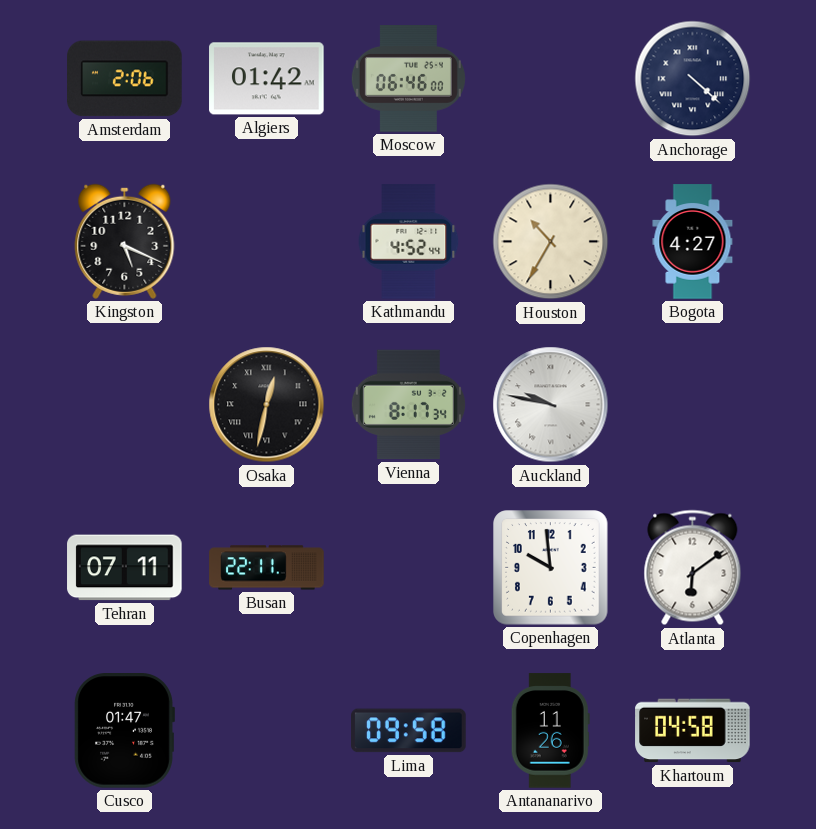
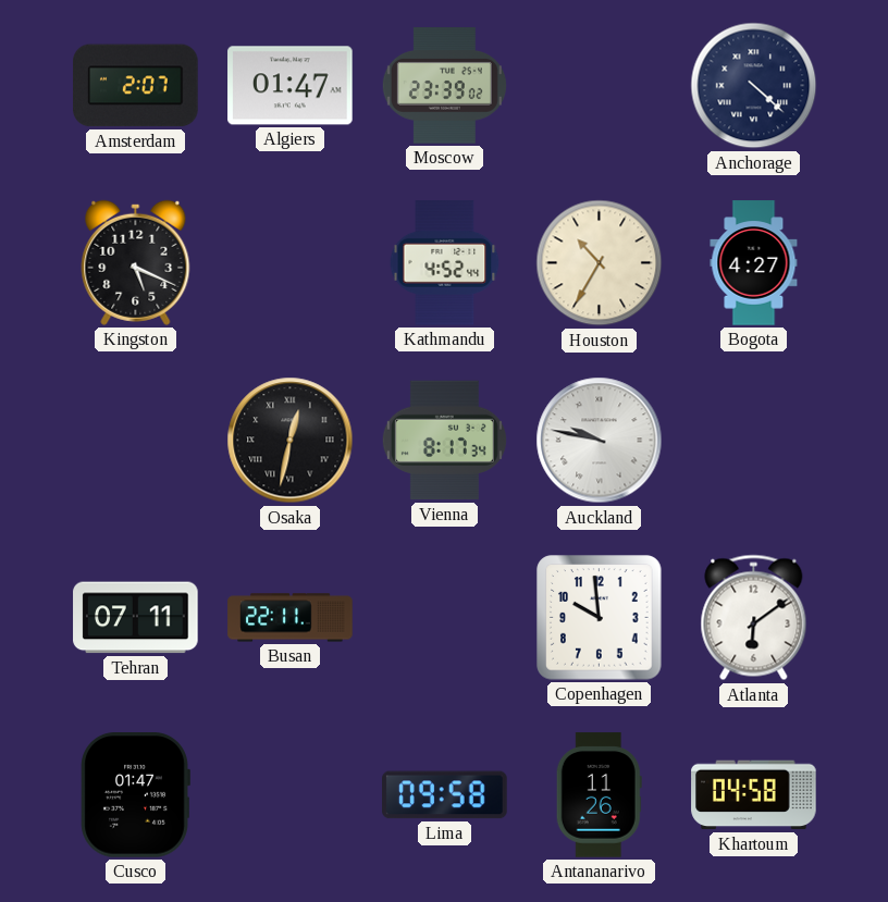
Amsterdam: 2:06 -> 2:07
Algiers: 01:42 -> 01:47
Moscow: 06:46 -> 23:39
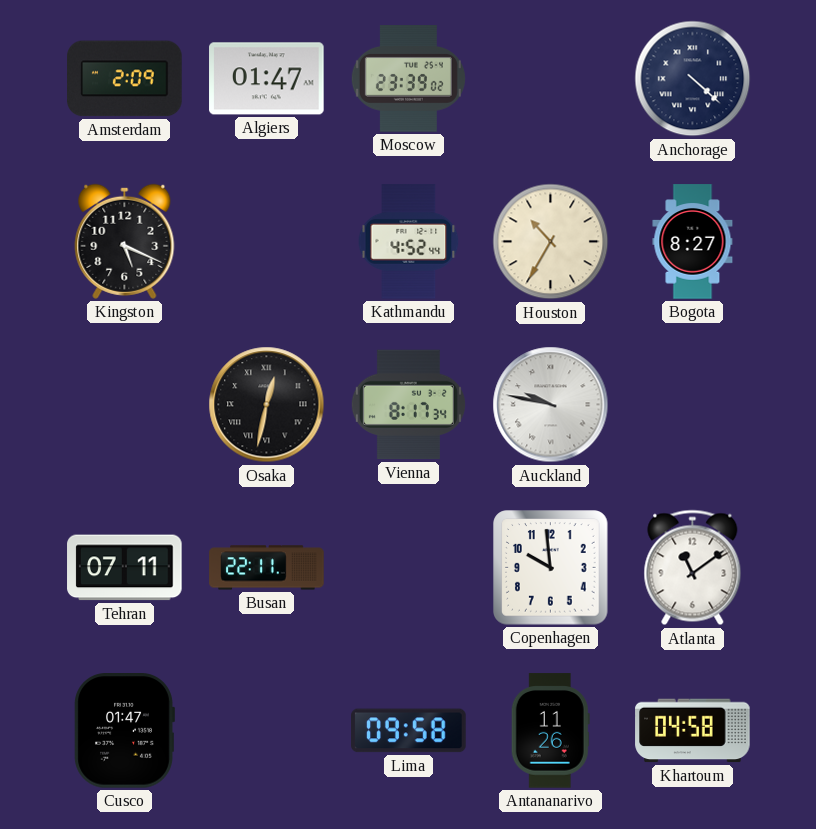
Amsterdam: 2:07 -> 2:09
Bogota: 4:27 -> 8:27
Atlanta: 6:09 -> 11:09
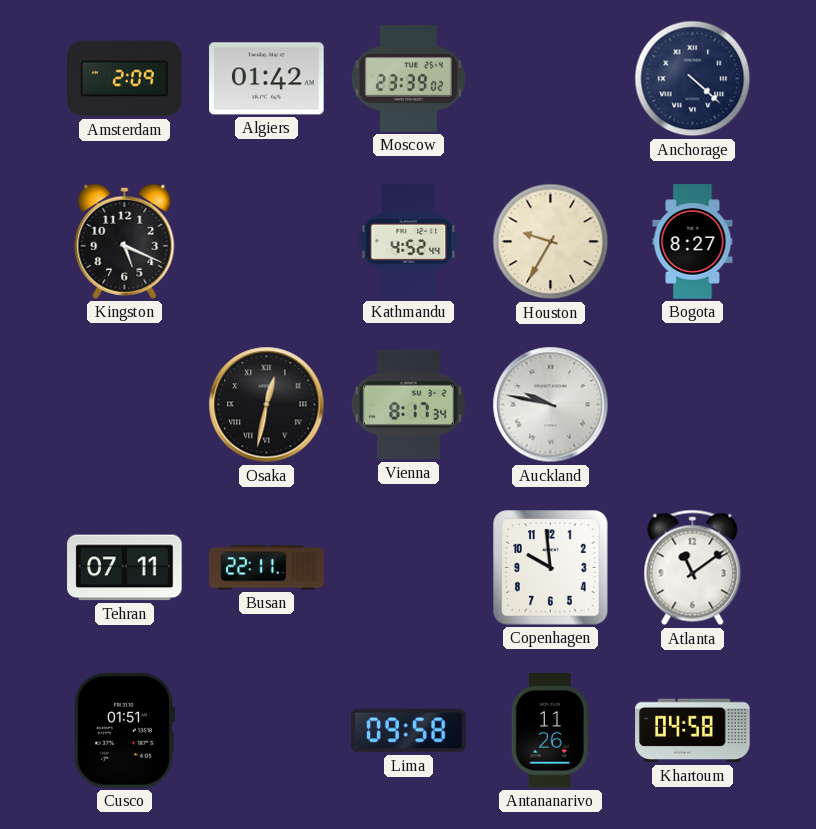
Algiers: 01:47 -> 01:42
Houston: 10:35 -> 9:35
Cusco: 01:47 -> 01:51
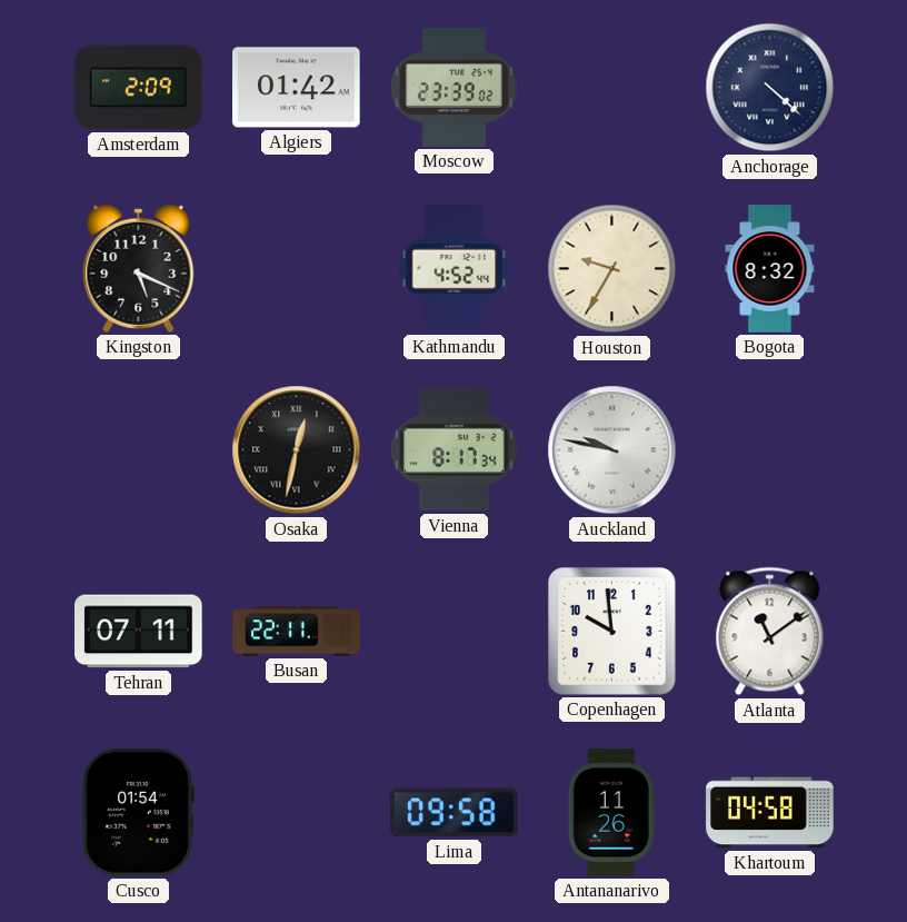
Bogota: 8:27 -> 8:32
Cusco: 01:51 -> 01:54
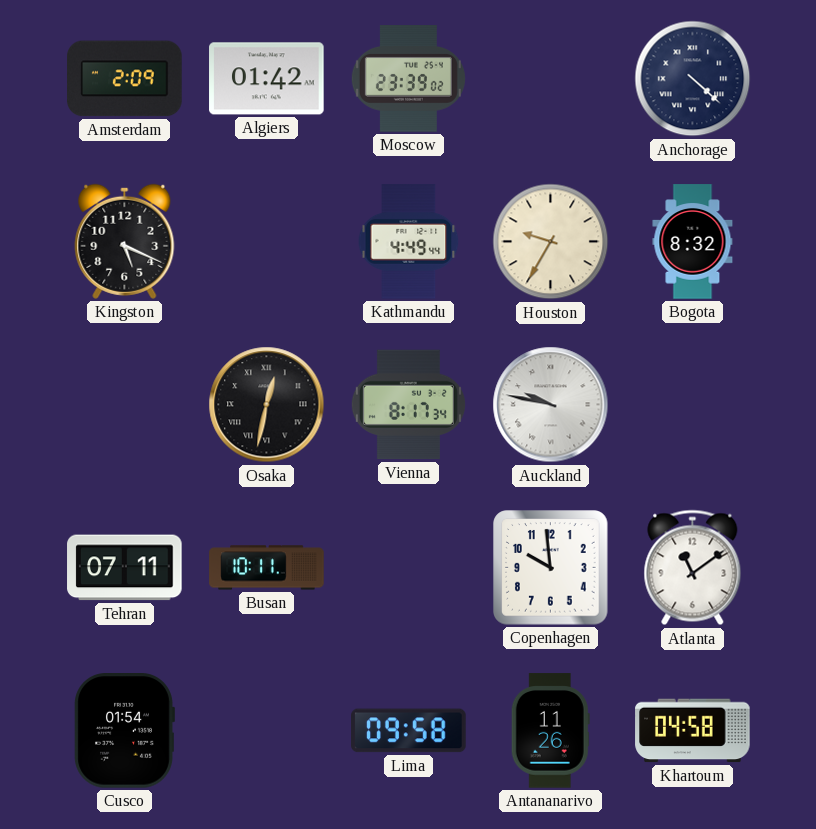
Kathmandu: 4:52 -> 4:49
Busan: 22:11 -> 10:11
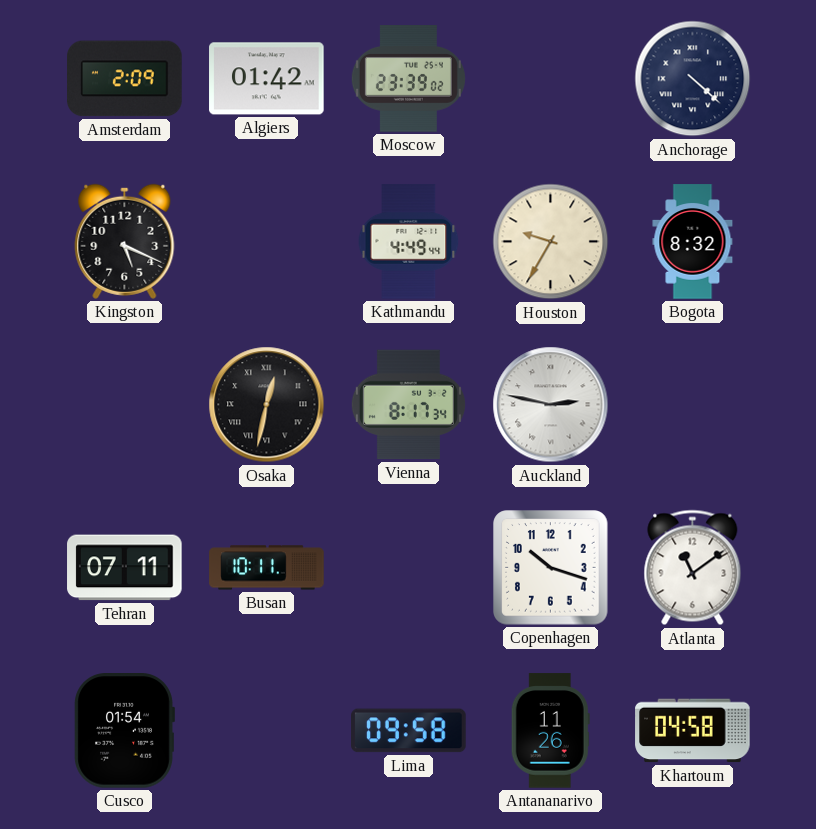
Auckland: 9:47 -> 2:47
Copenhagen: 9:59 -> 10:18
